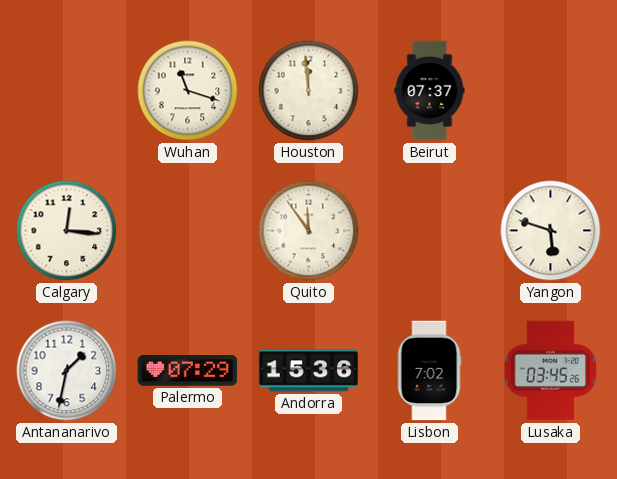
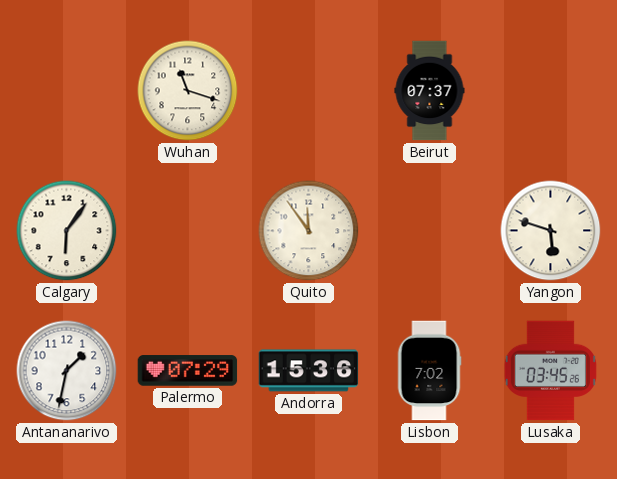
Houston: 11:59 -> none
Calgary: 12:16 -> 6:06
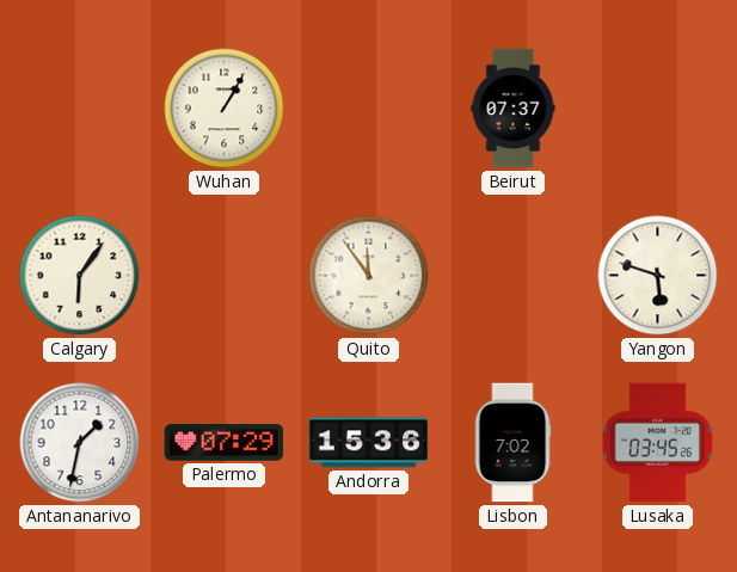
Wuhan: 11:18 -> 1:05
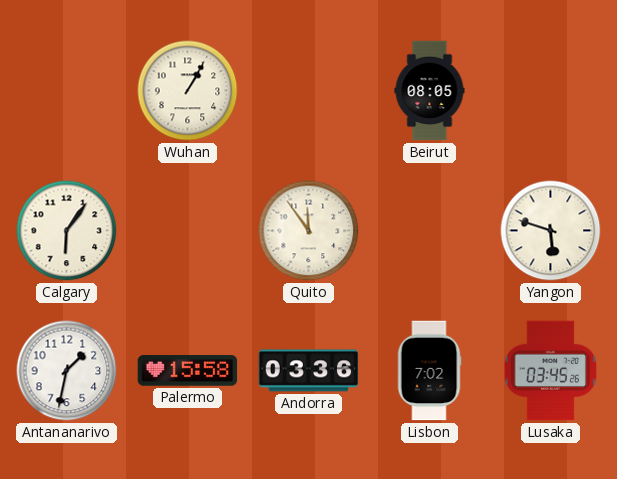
Beirut: 07:37 -> 08:05
Palermo: 07:29 -> 15:58
Andorra: 15:36 -> 03:36
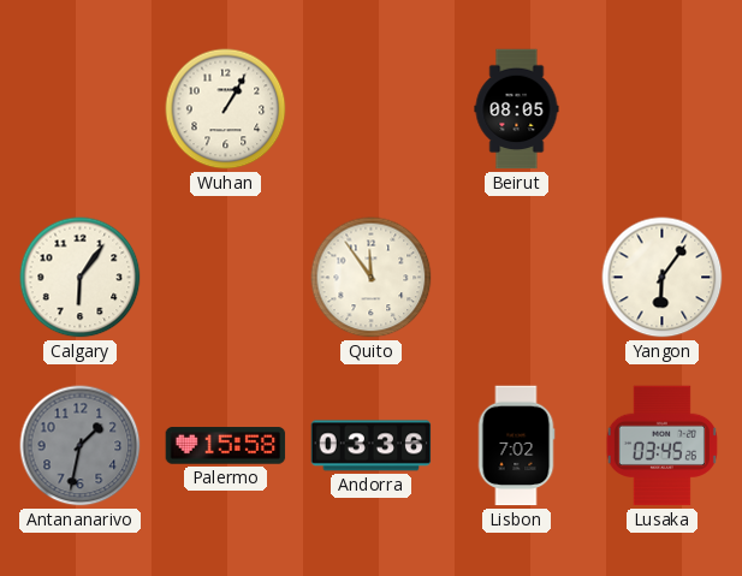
Yangon: 5:48 -> 6:06
Antananarivo dial: white -> grey
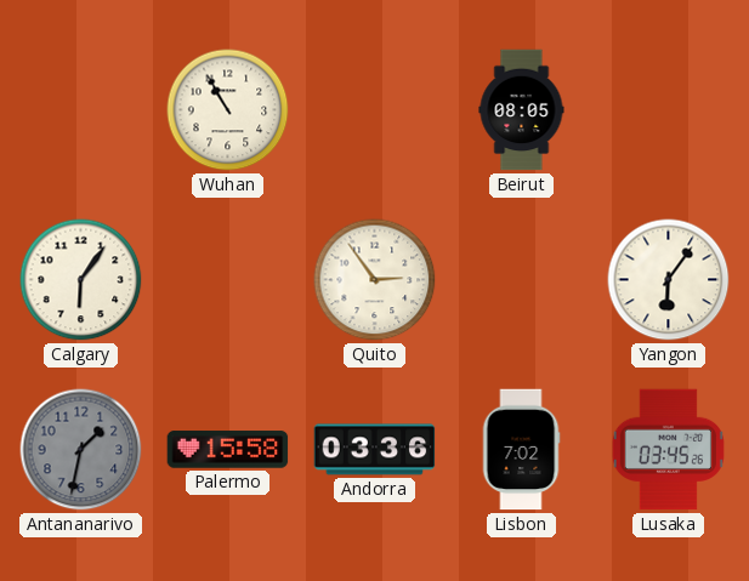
Wuhan: 1:05 -> 10:55
Quito: 11:54 -> 2:54
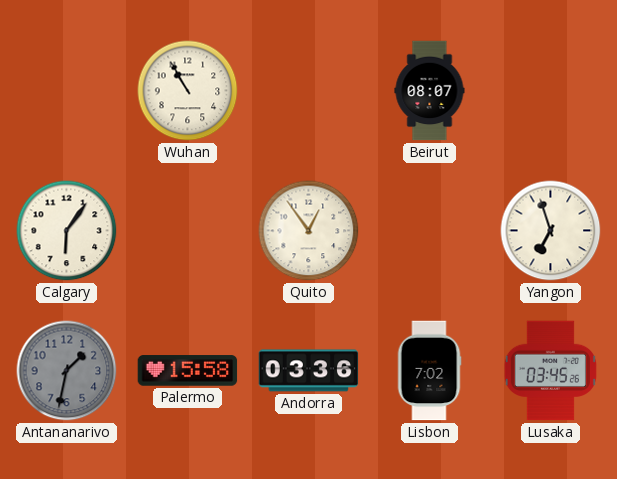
Beirut: 08:05 -> 08:07
Quito: 2:54 -> 12:54
Yangon: 6:06 -> 6:57
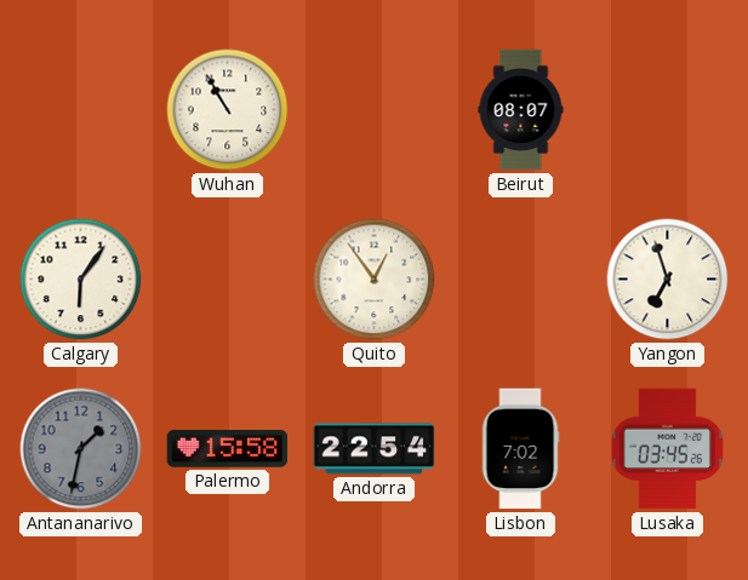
Andorra: 03:36 -> 22:54
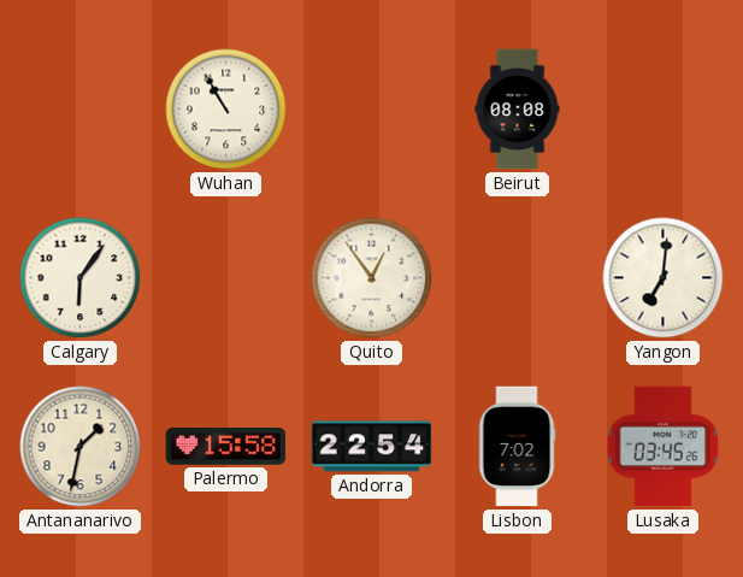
Beirut: 08:07 -> 08:08
Yangon: 6:57 -> 7:01
Antananarivo dial: grey -> cream
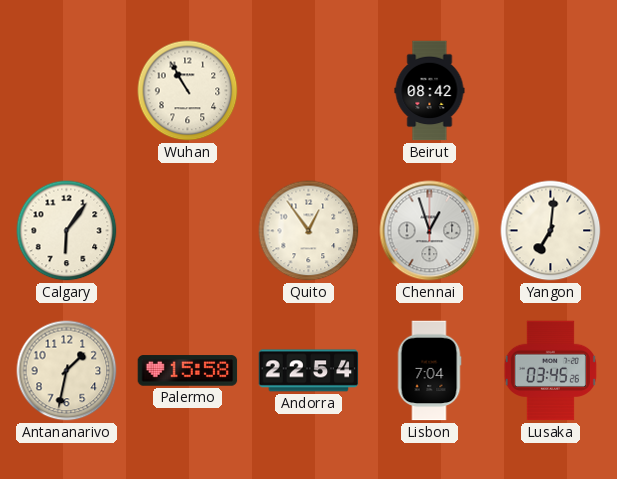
Beirut: 08:08 -> 08:42
Chennai: none -> 12:57
Lisbon: 7:02 -> 7:04
